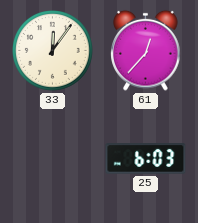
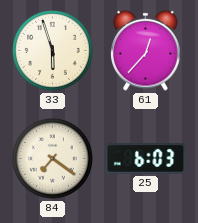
33: 12:06 -> 5:57
84: none -> 7:21
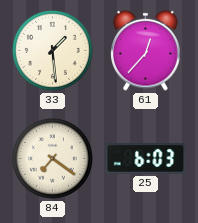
33: 5:57 -> 1:29
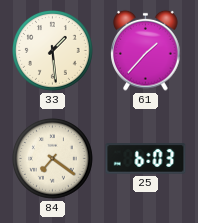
61: 12:37 -> 1:37
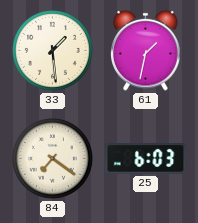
61: 1:37 -> 1:32
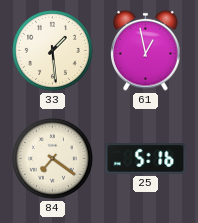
61: 1:32 -> 12:58
25: 6:03 -> 5:16
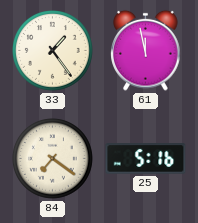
33: 1:29 -> 1:24
61: 12:58 -> 11:58
